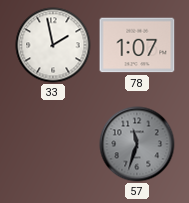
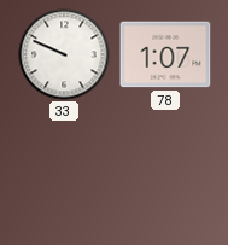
33: 1:58 -> 9:49
57: 11:33 -> none
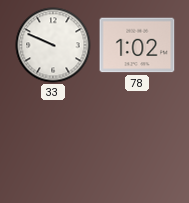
78: 1:07 -> 1:02
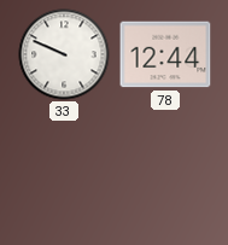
78: 1:02 -> 12:44
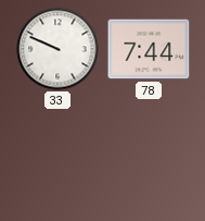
78: 12:44 -> 7:44
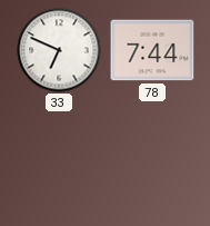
33: 9:49 -> 6:49
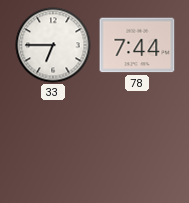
33: 6:49 -> 6:45
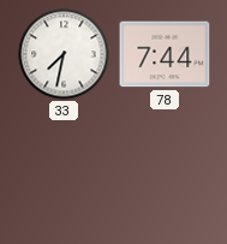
33: 6:45 -> 7:32
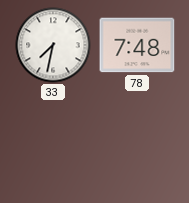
78: 7:44 -> 7:48
